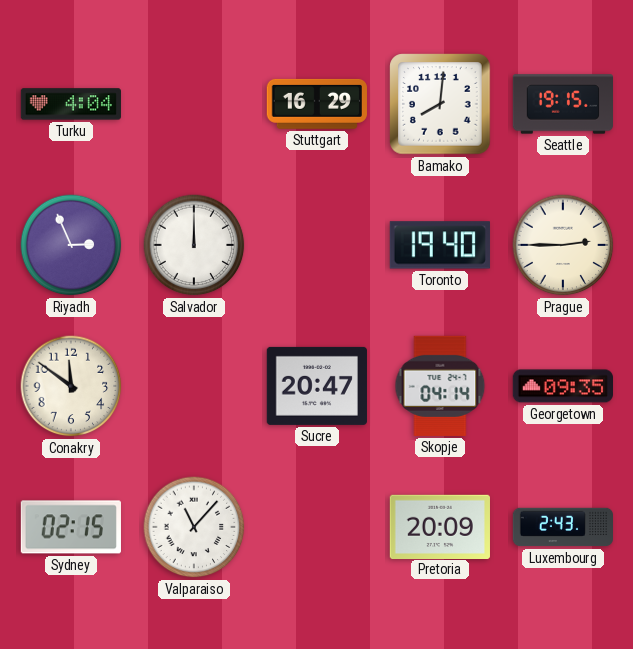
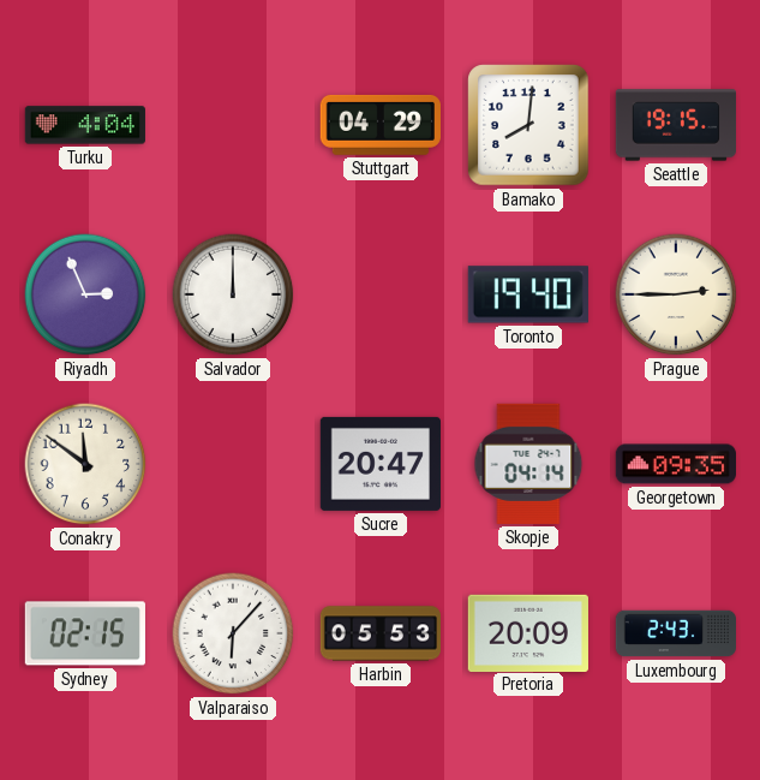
Stuttgart: 16:29 -> 04:29
Valparaiso: 11:07 -> 6:07
Harbin: none -> 05:53
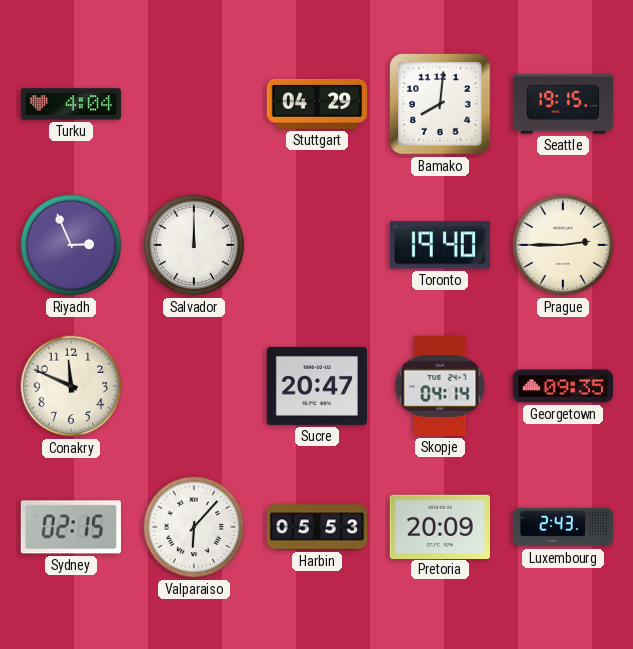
Conakry: 11:51 -> 11:49
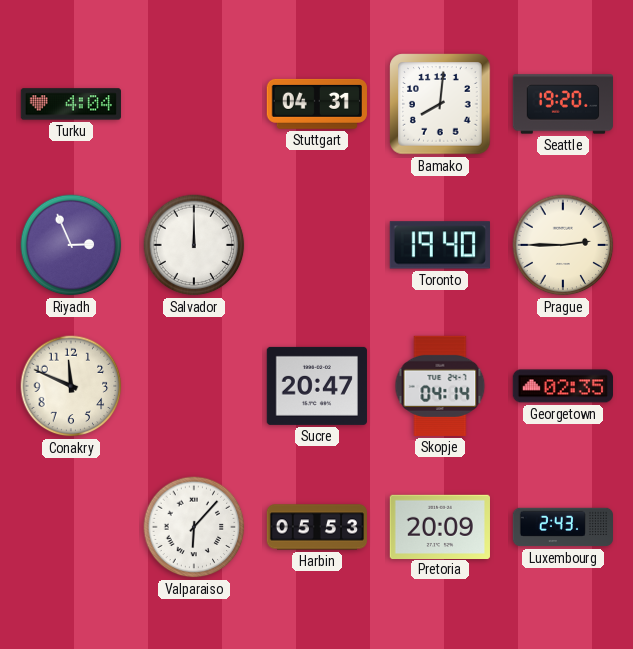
Stuttgart: 04:29 -> 04:31
Seattle: 19:15 -> 19:20
Georgetown: 09:35 -> 02:35
Sydney: 02:15 -> none
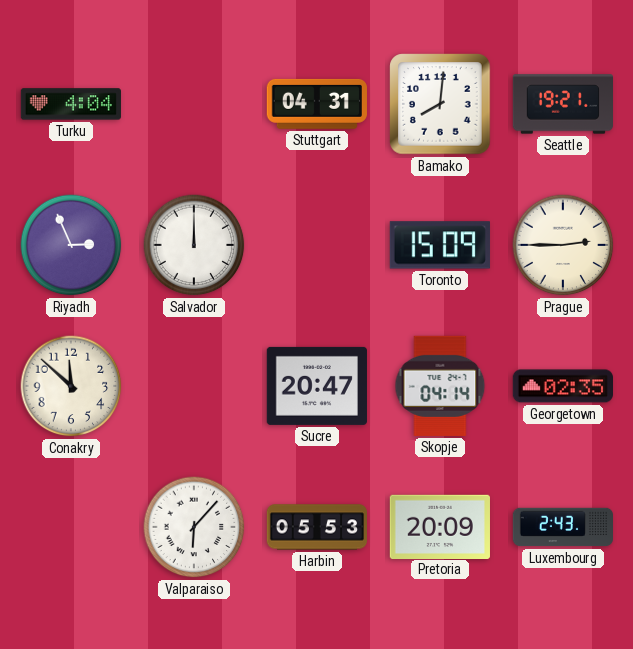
Seattle: 19:20 -> 19:21
Toronto: 19:40 -> 15:09
Conakry: 11:49 -> 11:52
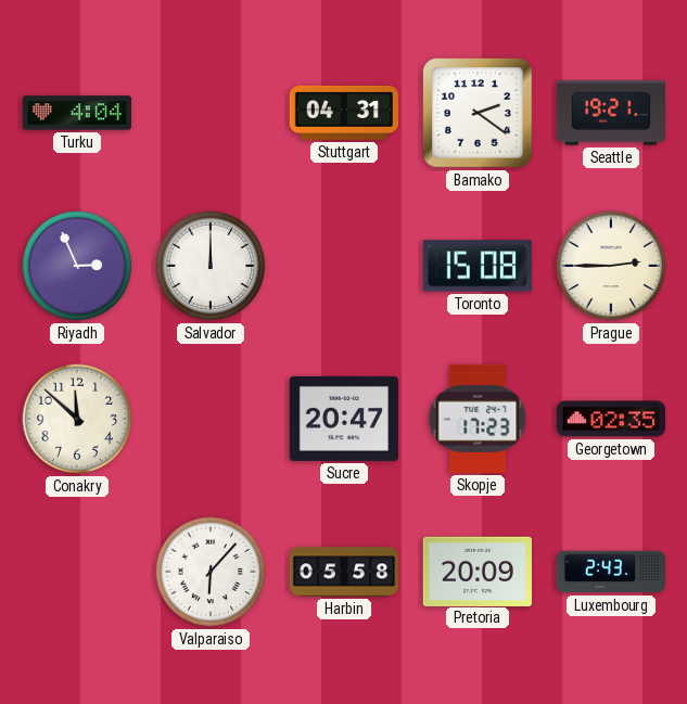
Bamako: 8:01 -> 2:21
Toronto: 15:09 -> 15:08
Skopje: 04:14 -> 17:23
Harbin: 05:53 -> 05:58
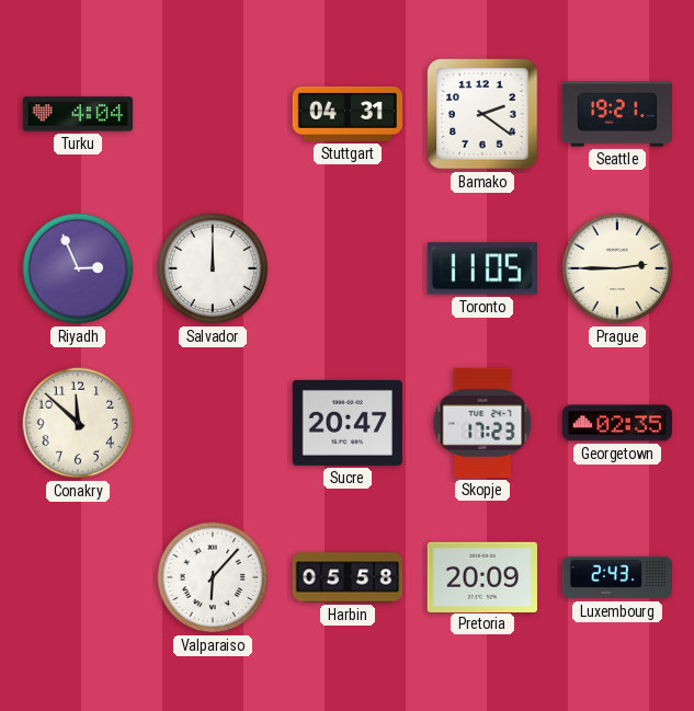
Toronto: 15:08 -> 11:05
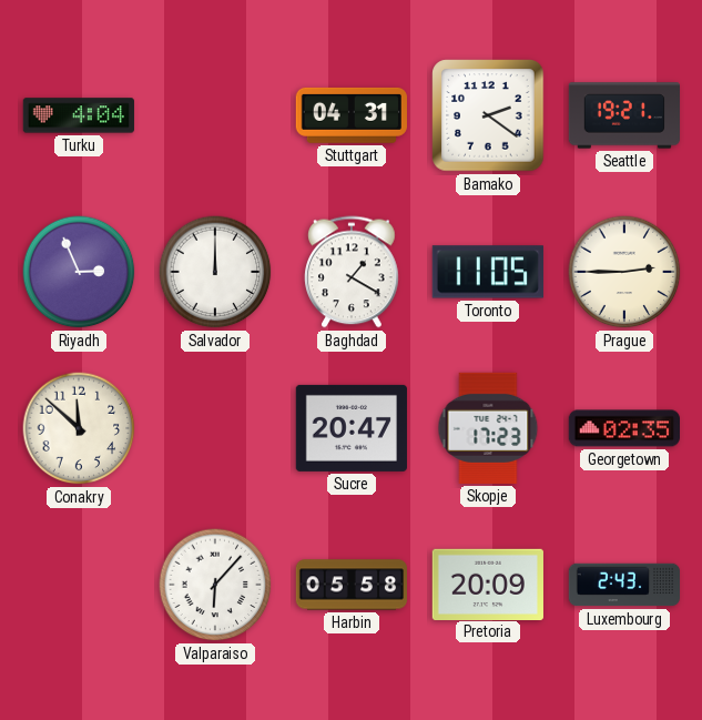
Baghdad: none -> 1:20
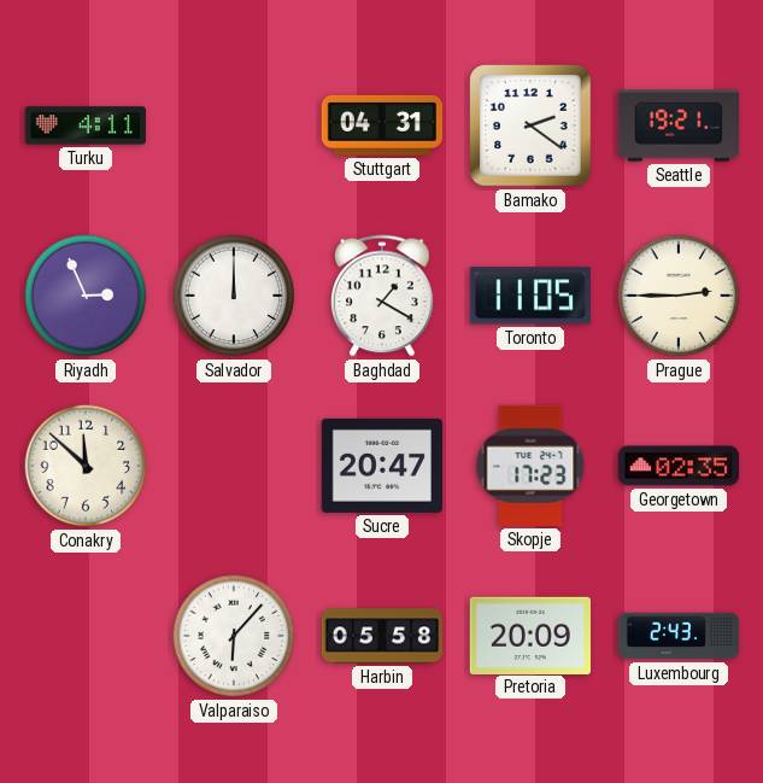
Turku: 4:04 -> 4:11
